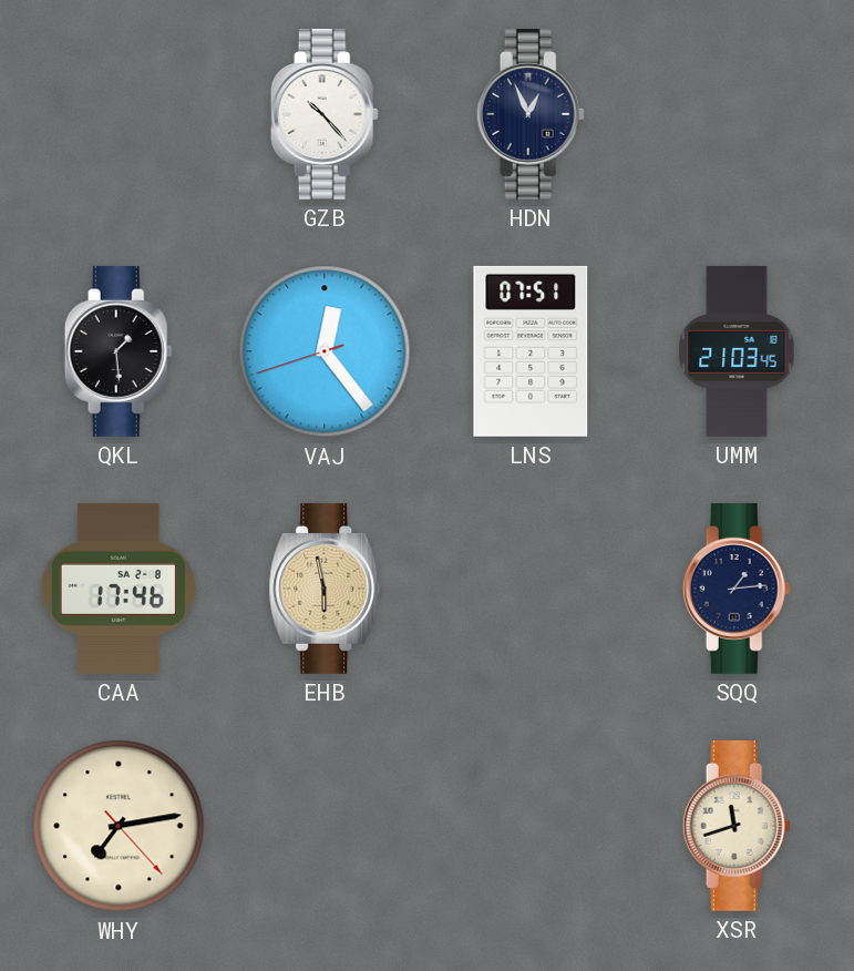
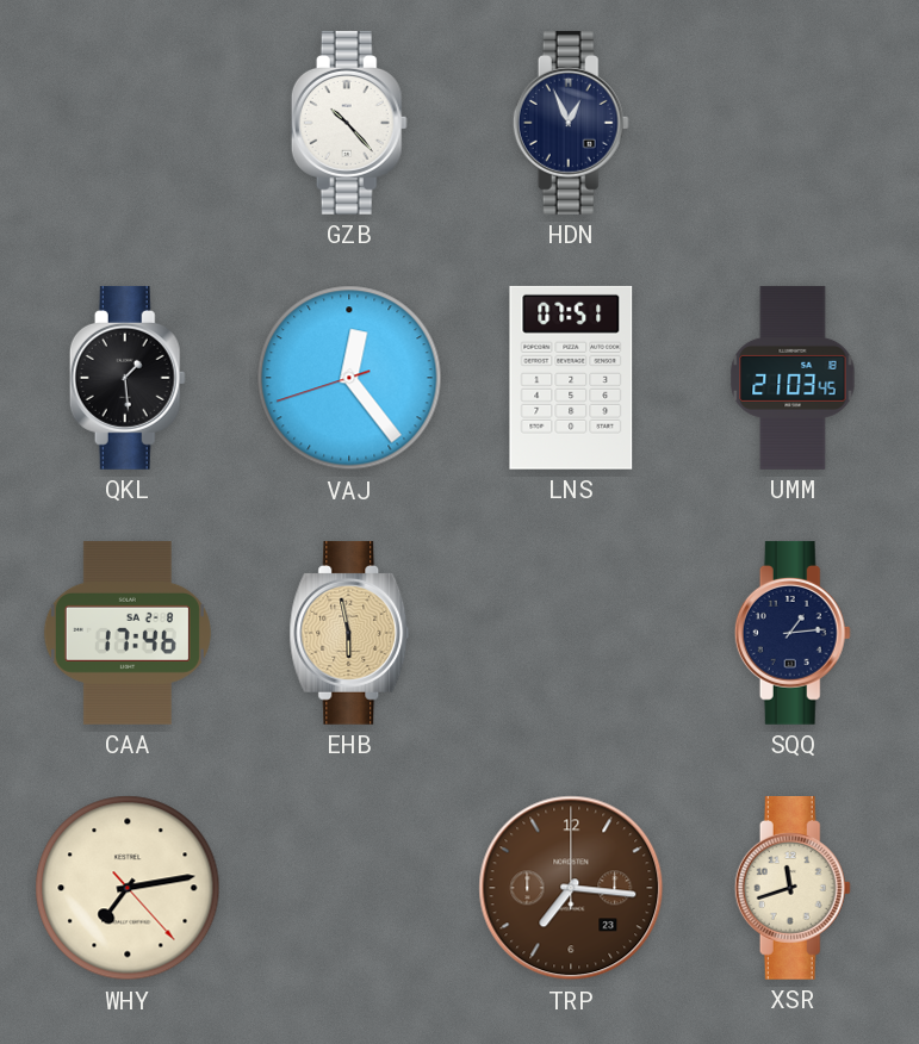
TRP: none -> 7:16
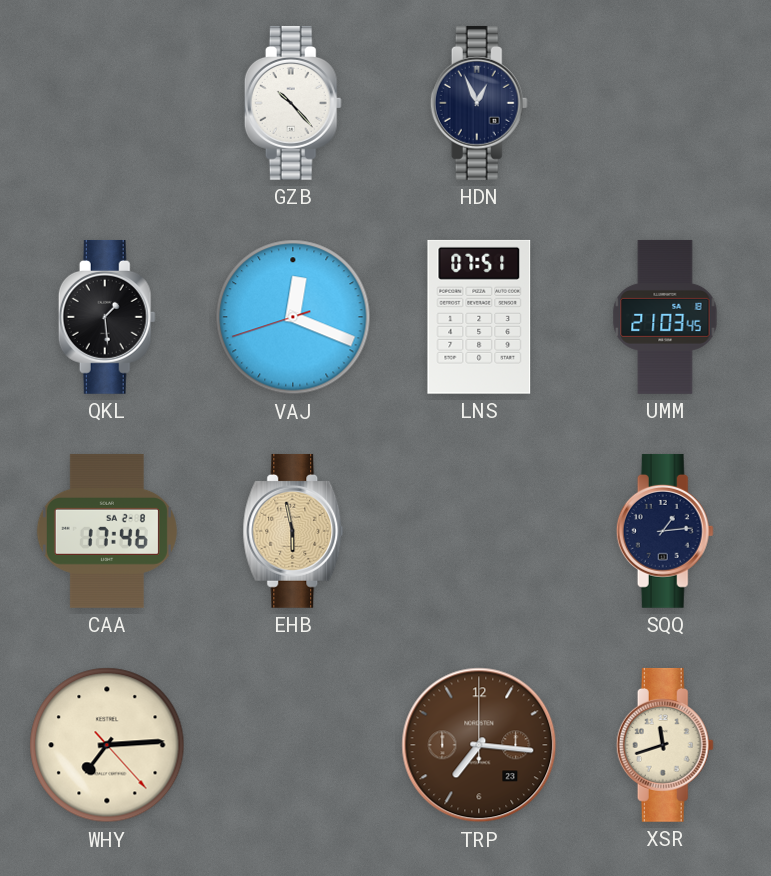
VAJ: 12:23 -> 12:18
WHY: 7:13 -> 7:14
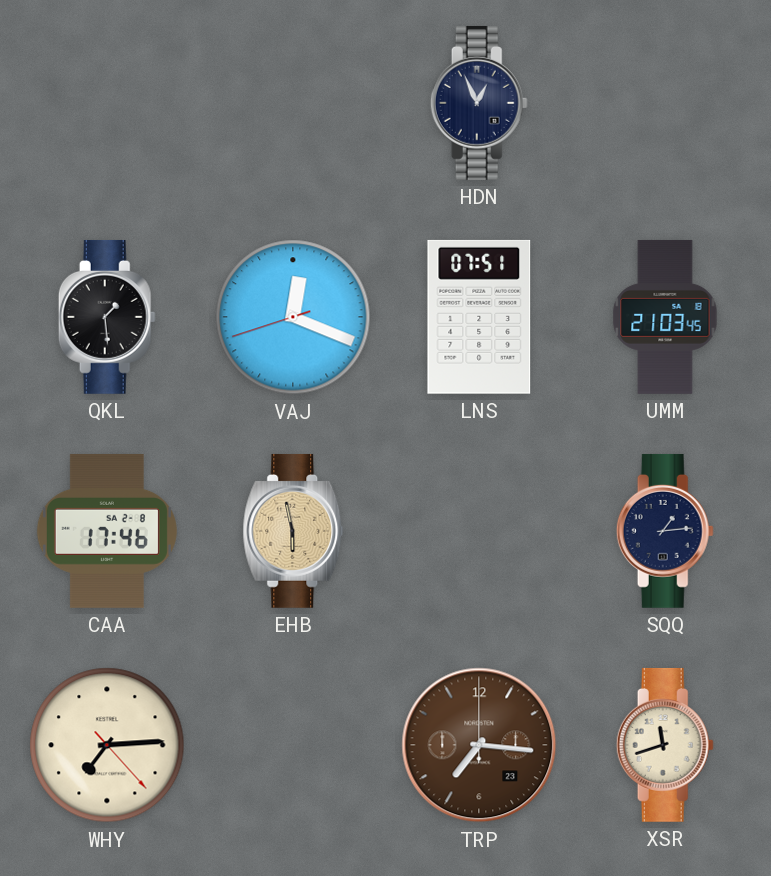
GZB: 10:23 -> none
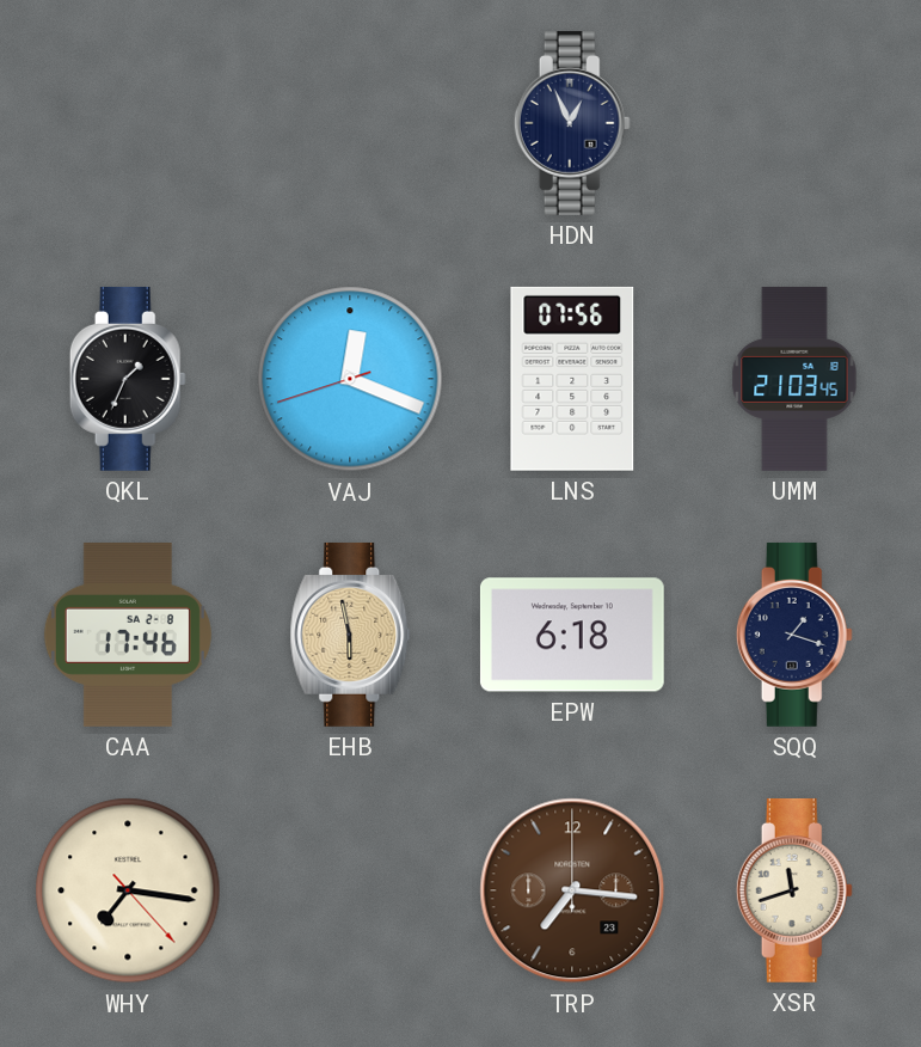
QKL: 1:29 -> 1:34
LNS: 07:51 -> 07:56
EPW: none -> 6:18
SQQ: 1:14 -> 1:18
WHY: 7:14 -> 7:16
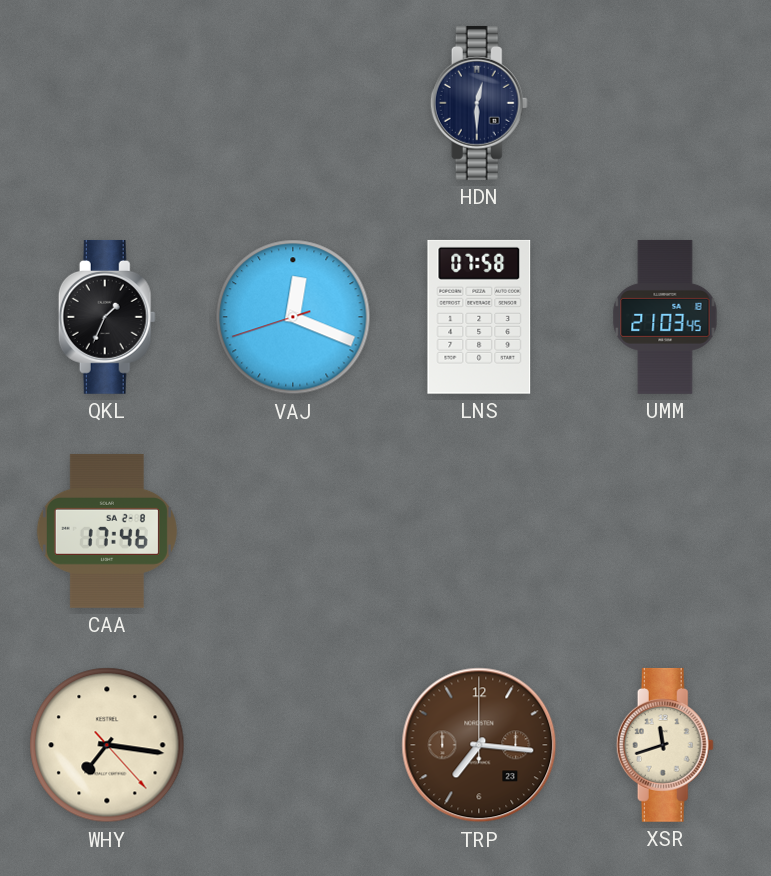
HDN: 12:56 -> 12:30
LNS: 07:56 -> 07:58
EHB: 5:58 -> none
EPW: 6:18 -> none
SQQ: 1:18 -> none
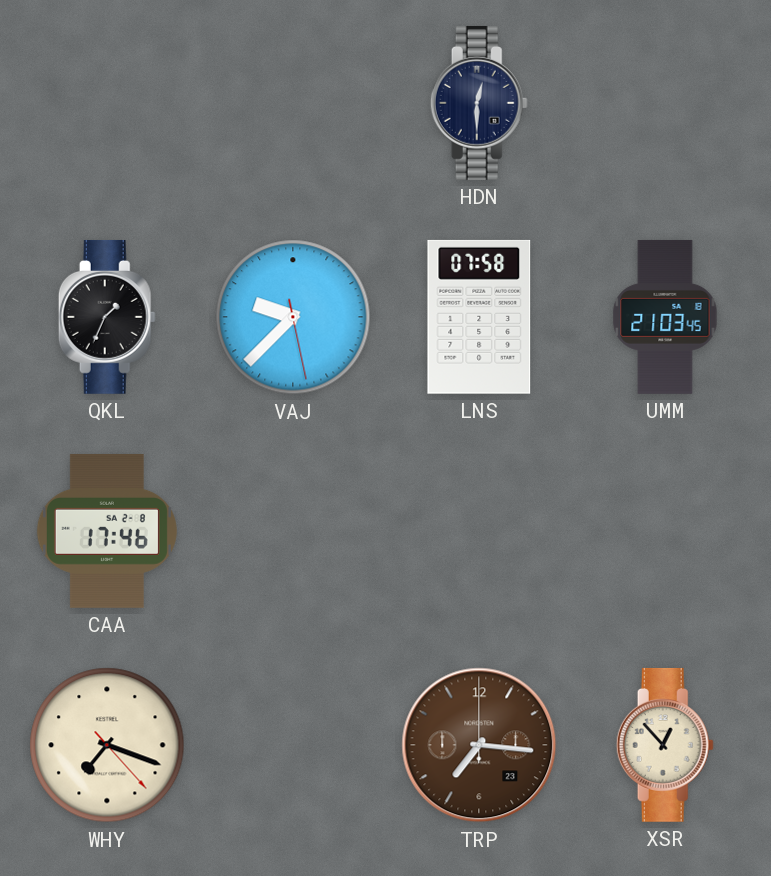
VAJ: 12:18 -> 9:37
WHY: 7:16 -> 7:18
XSR: 11:42 -> 12:53
